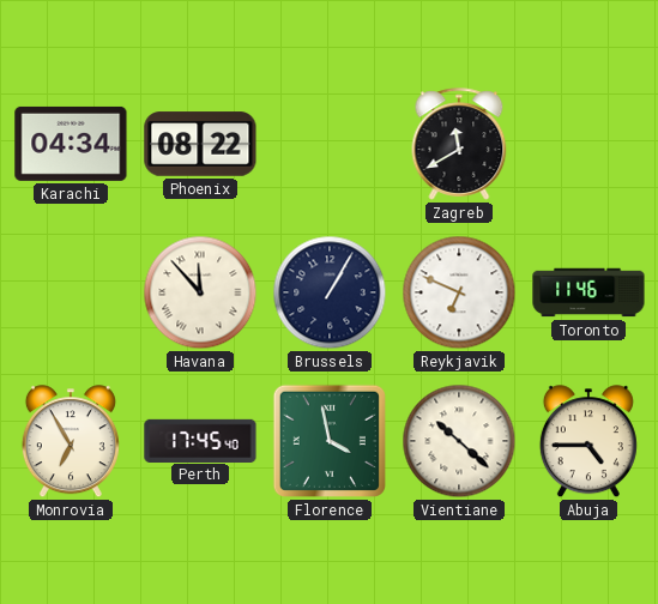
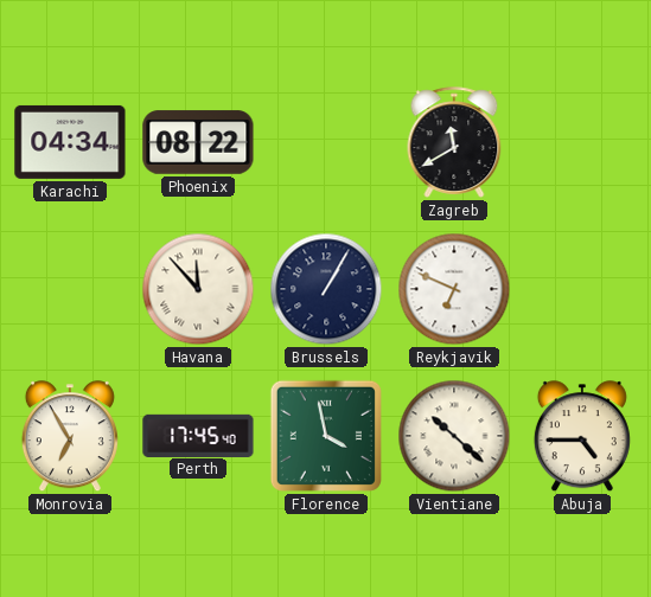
Toronto: 11:46 -> none
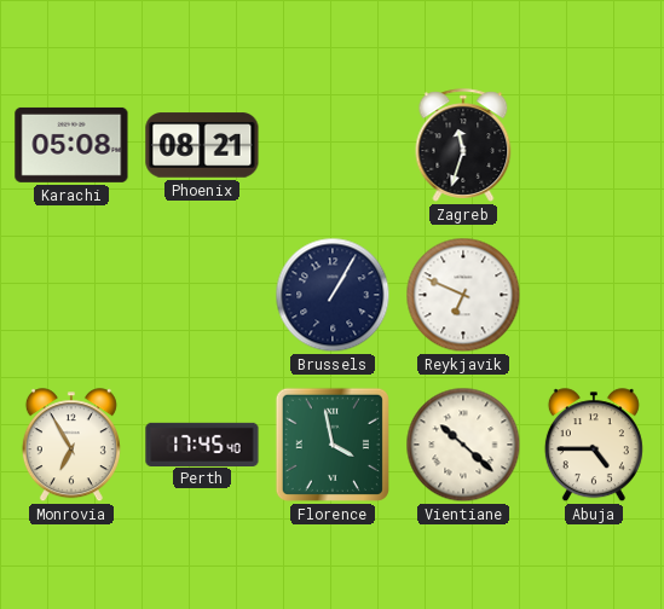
Karachi: 04:34 -> 05:08
Phoenix: 08:22 -> 08:21
Zagreb: 11:40 -> 11:33
Havana: 11:53 -> none
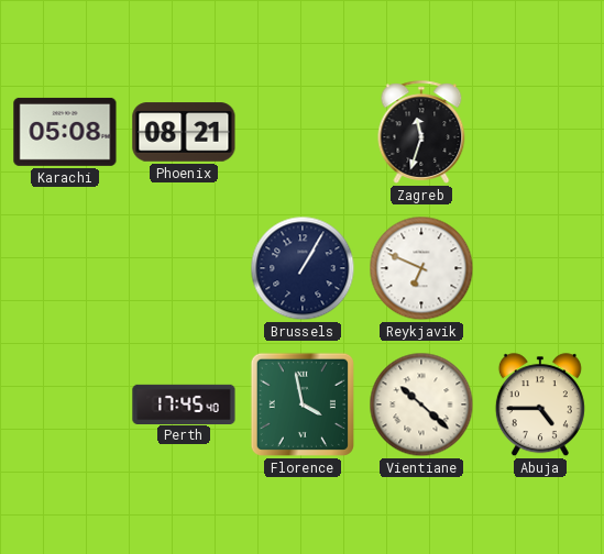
Monrovia: 6:55 -> none
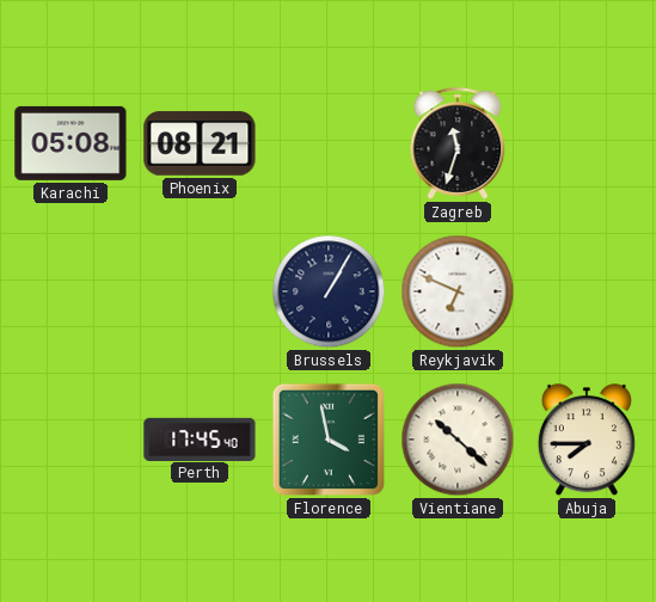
Abuja: 4:45 -> 7:45
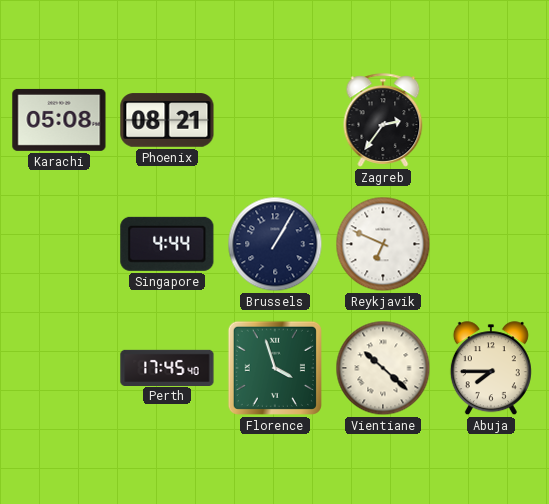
Zagreb: 11:33 -> 2:36
Singapore: none -> 4:44
Florence: 3:58 -> 3:57
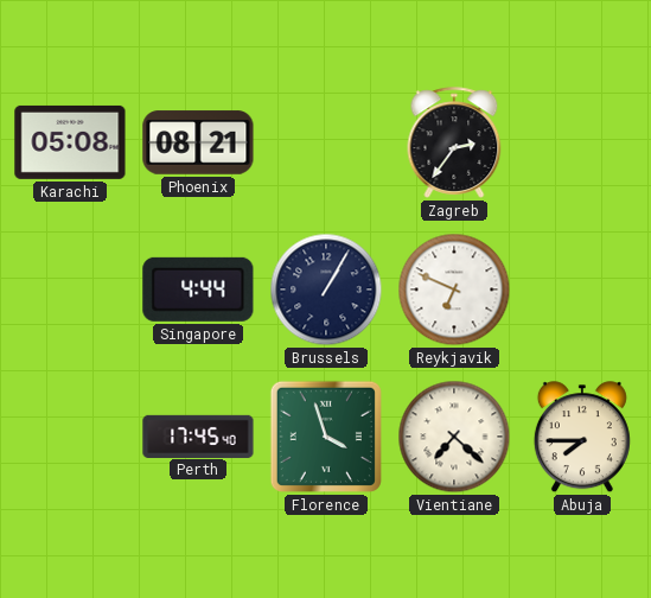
Vientiane: 10:22 -> 7:22
